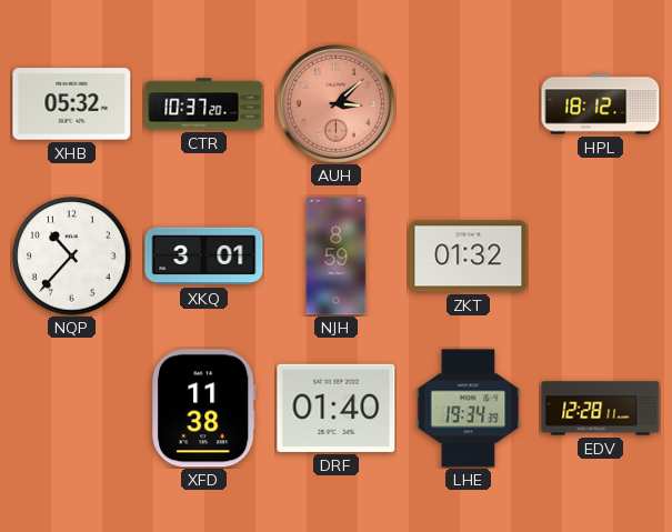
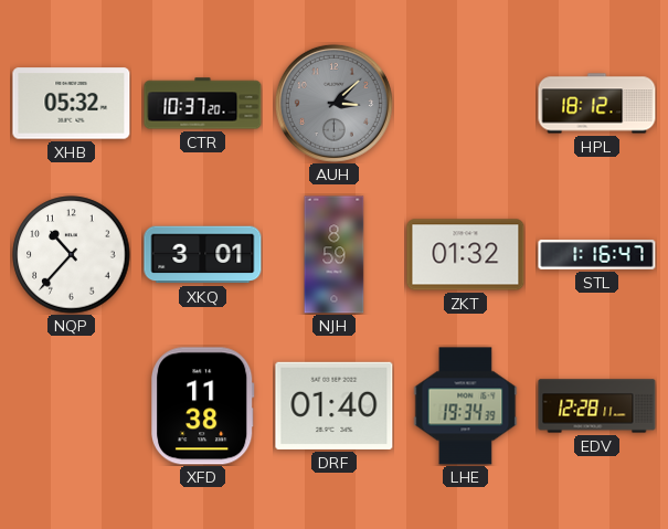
AUH dial: salmon -> grey
STL: none -> 1:16
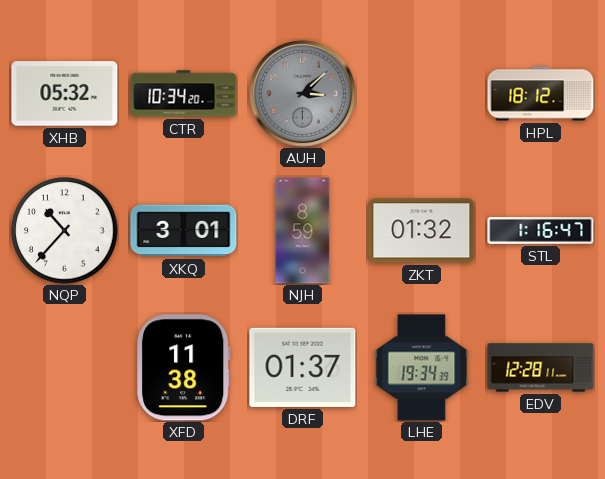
CTR: 10:37 -> 10:34
DRF: 01:40 -> 01:37
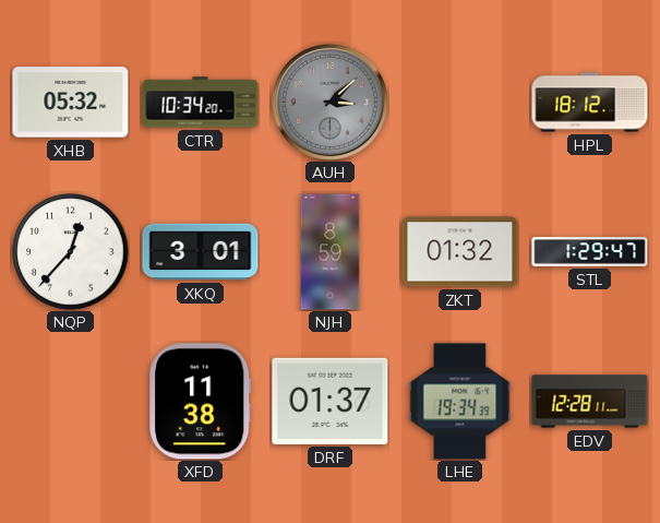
NQP: 10:37 -> 12:37
STL: 1:16 -> 1:29
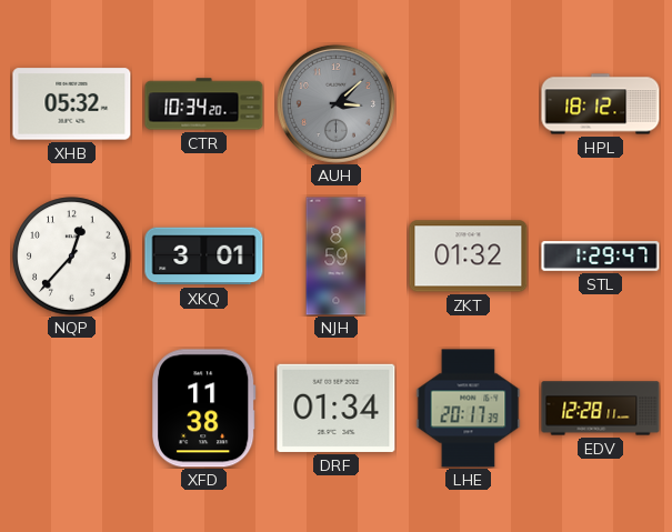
DRF: 01:37 -> 01:34
LHE: 19:34 -> 20:17
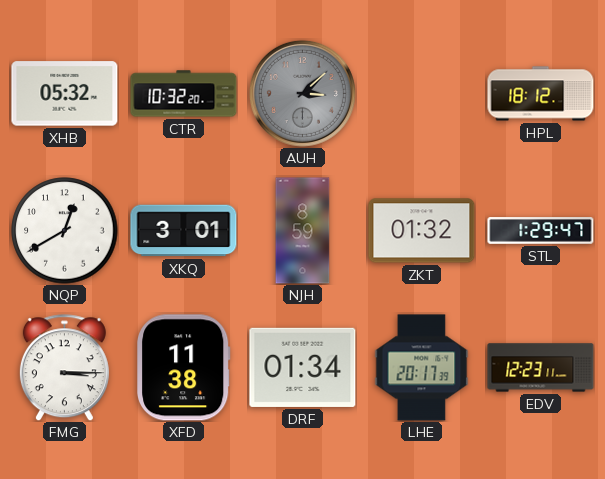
CTR: 10:34 -> 10:32
NQP: 12:37 -> 12:40
FMG: none -> 3:15
EDV: 12:28 -> 12:23
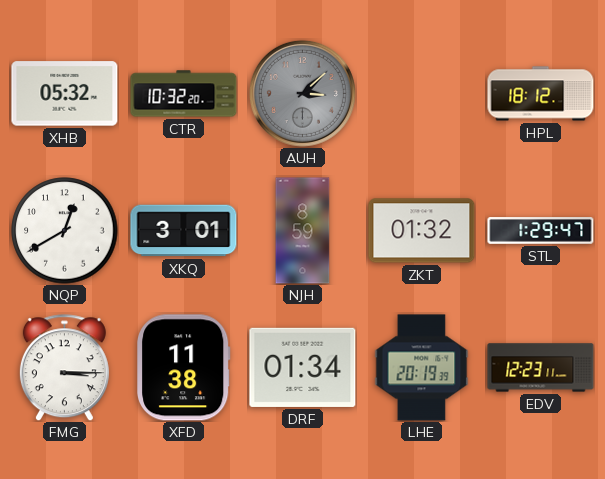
LHE: 20:17 -> 20:19
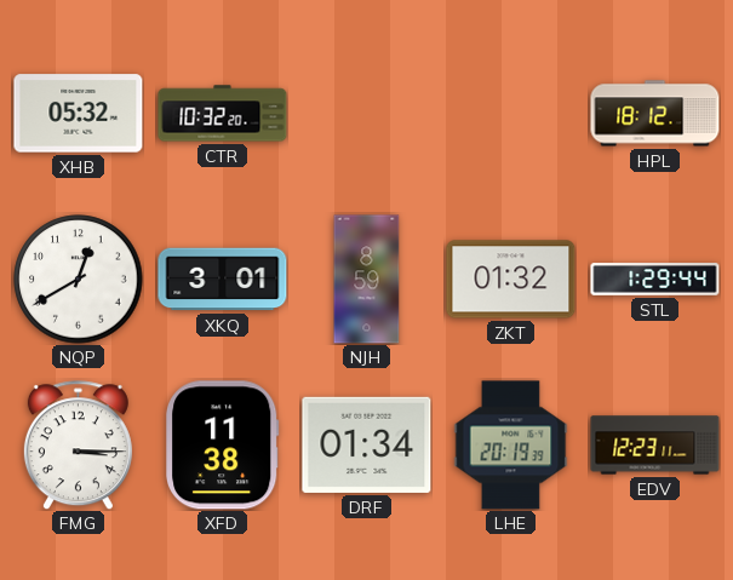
AUH: 3:08 -> none
STL: 1:29:47 -> 1:29:44
